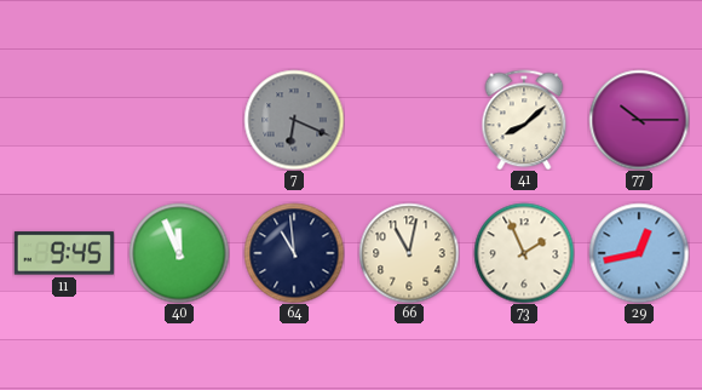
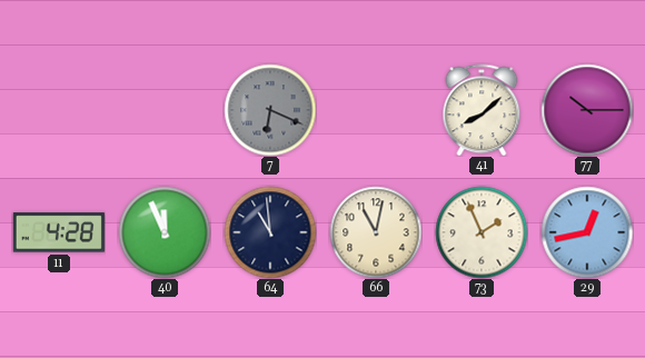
11: 9:45 -> 4:28
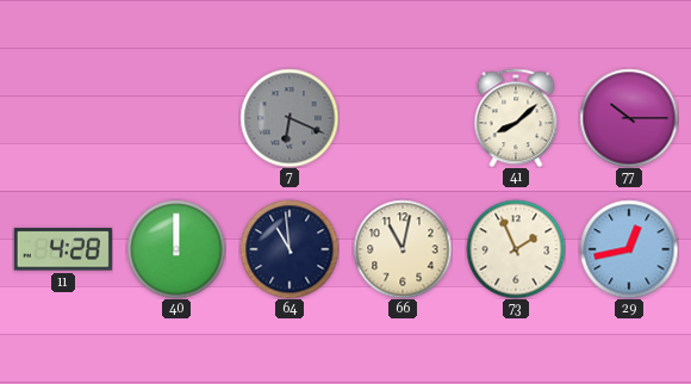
40: 11:56 -> 12:00
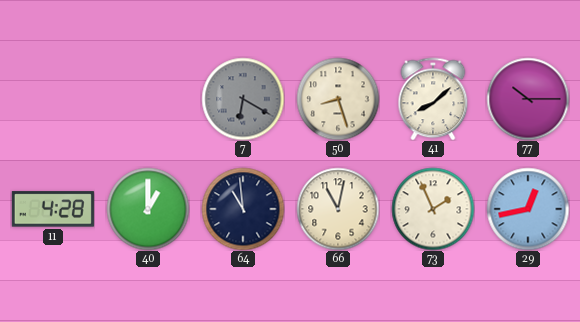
7: 6:19 -> 6:20
50: none -> 8:27
40: 12:00 -> 1:00
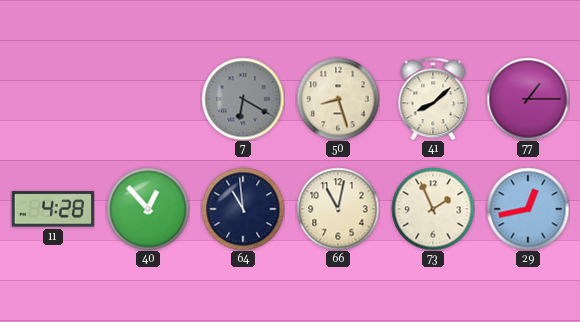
77: 10:15 -> 1:15
40: 1:00 -> 12:53
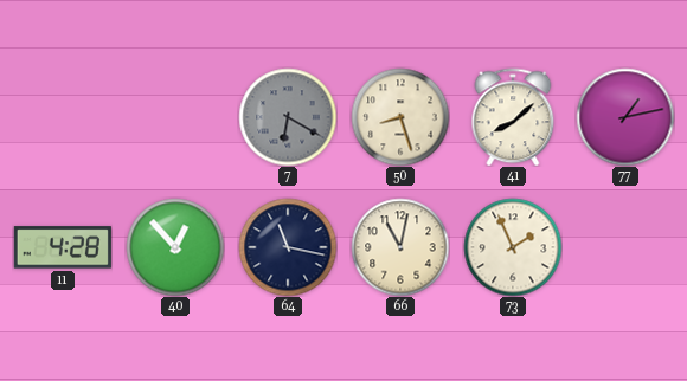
77: 1:15 -> 1:13
64: 10:59 -> 11:17
29: 12:43 -> none
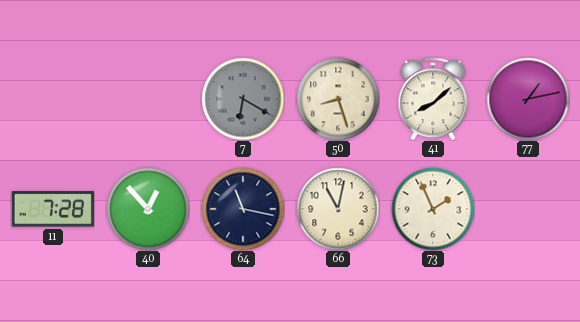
11: 4:28 -> 7:28
